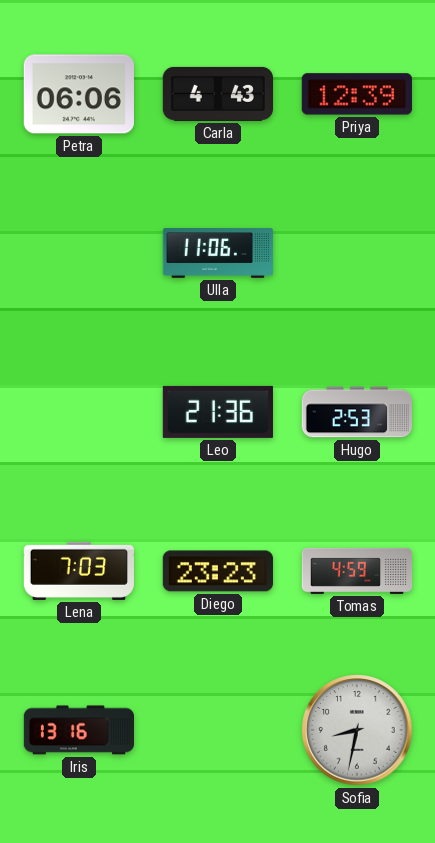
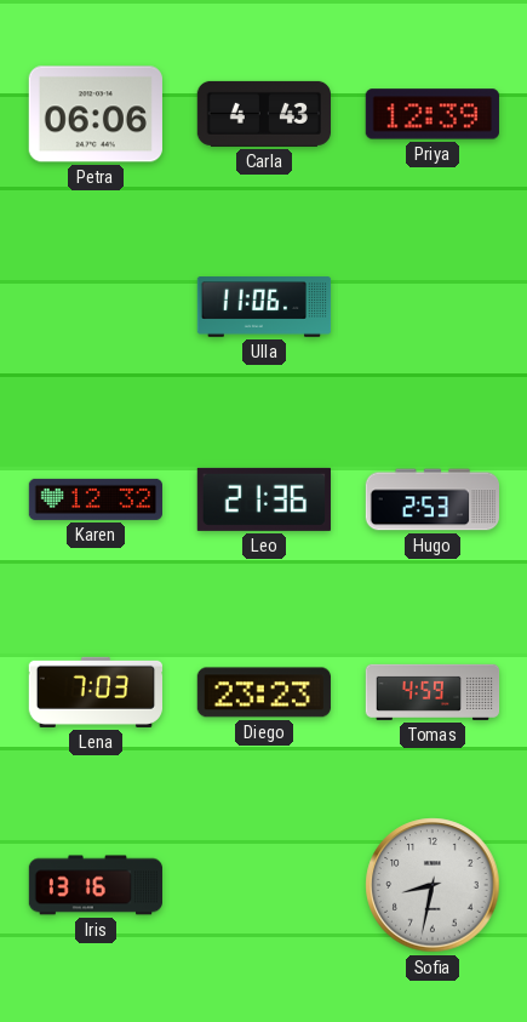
Karen: none -> 12:32
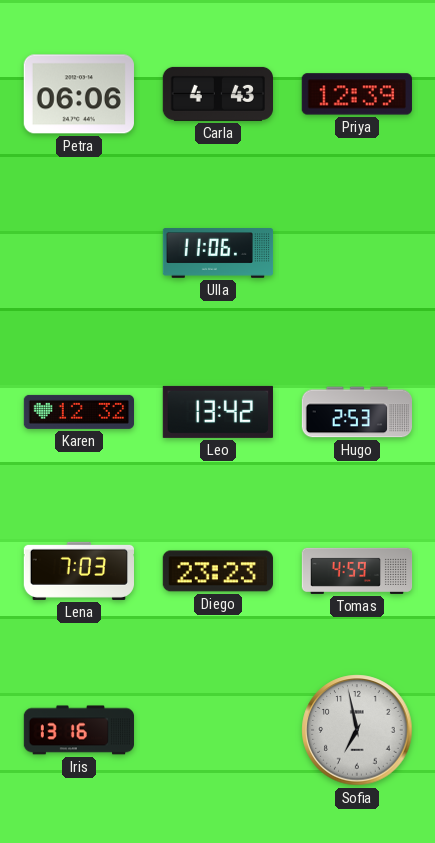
Leo: 21:36 -> 13:42
Sofia: 8:32 -> 6:58
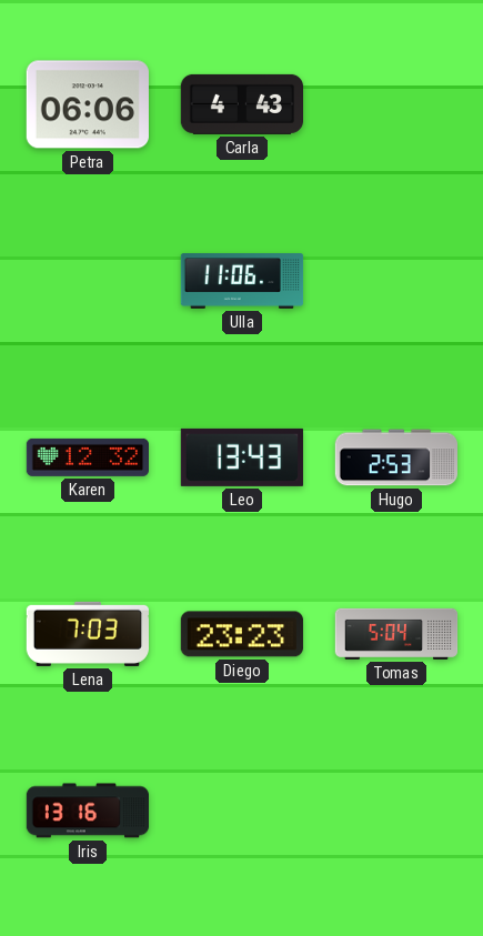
Priya: 12:39 -> none
Leo: 13:42 -> 13:43
Tomas: 4:59 -> 5:04
Sofia: 6:58 -> none
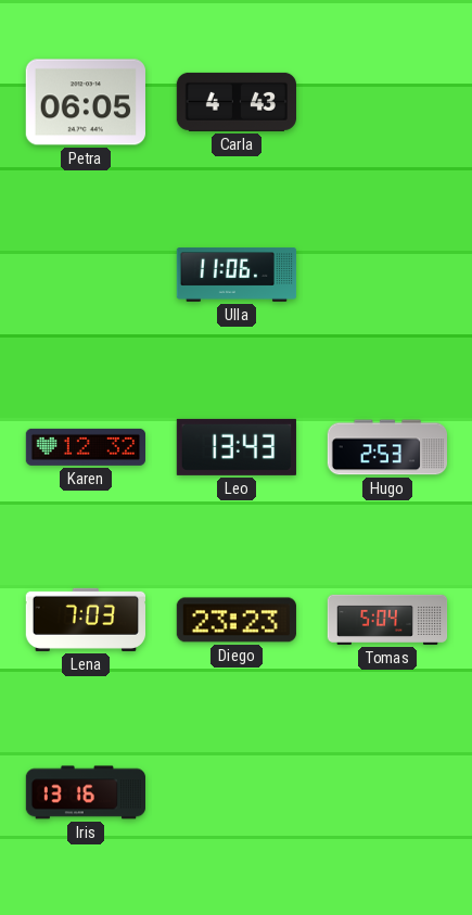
Petra: 06:06 -> 06:05
